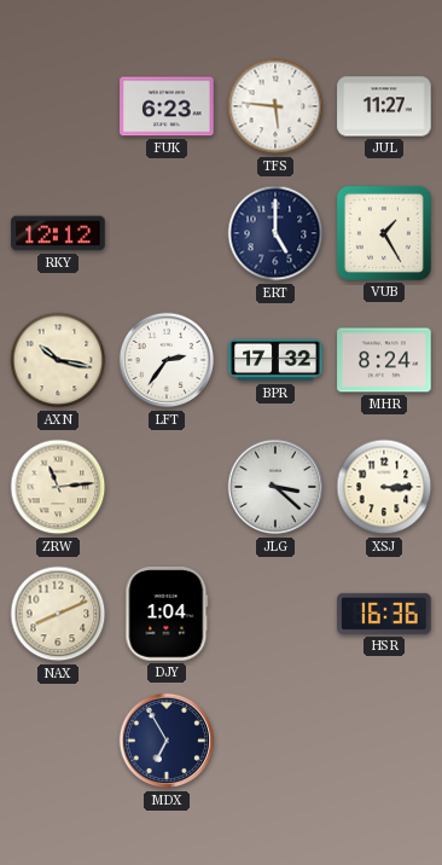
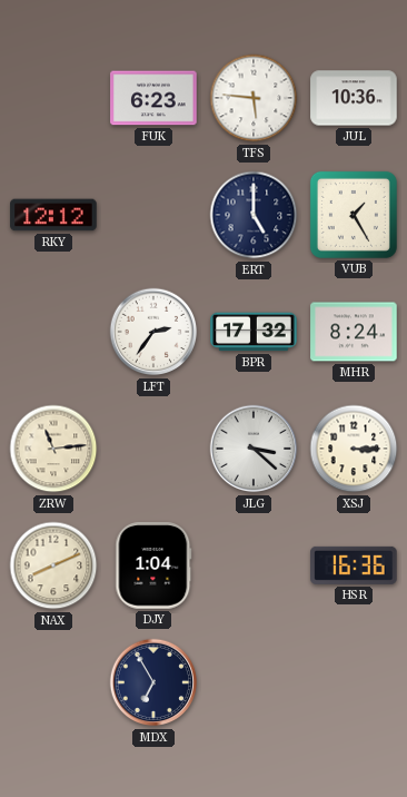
JUL: 11:27 -> 10:36
AXN: 10:17 -> none
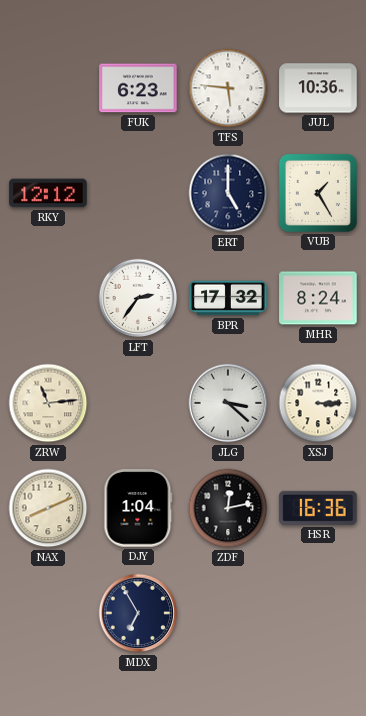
ZDF: none -> 12:13
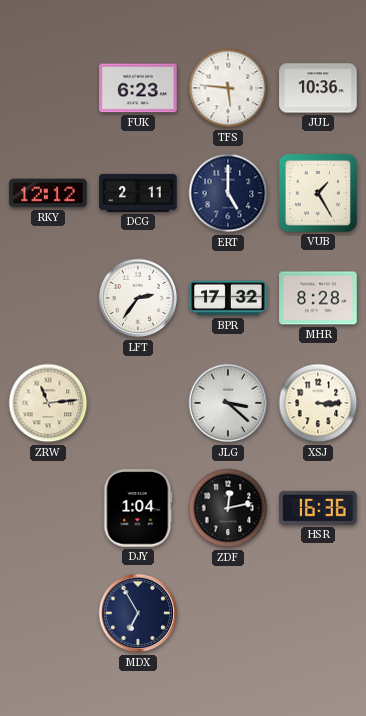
DCG: none -> 2:11
MHR: 8:24 -> 8:28
NAX: 8:11 -> none
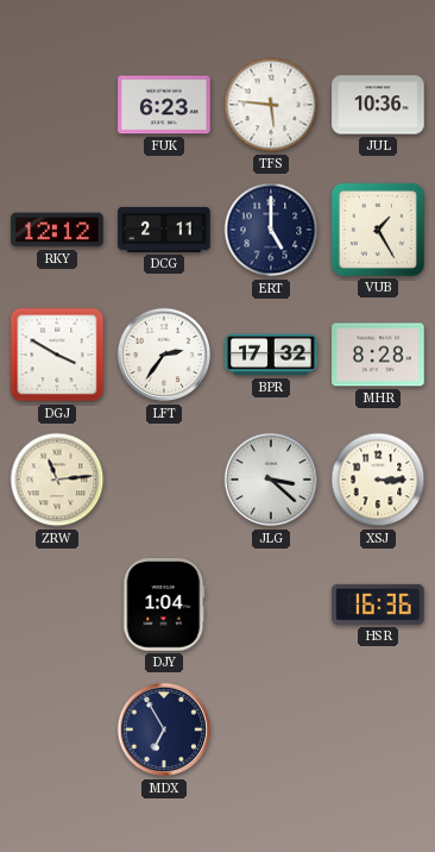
DGJ: none -> 3:50
ZDF: 12:13 -> none
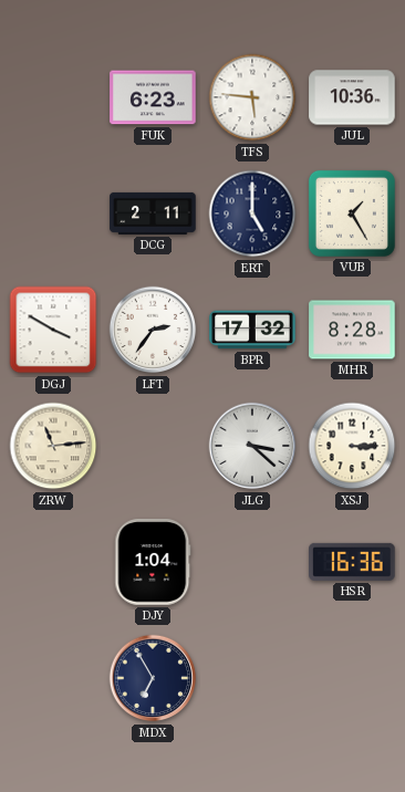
RKY: 12:12 -> none
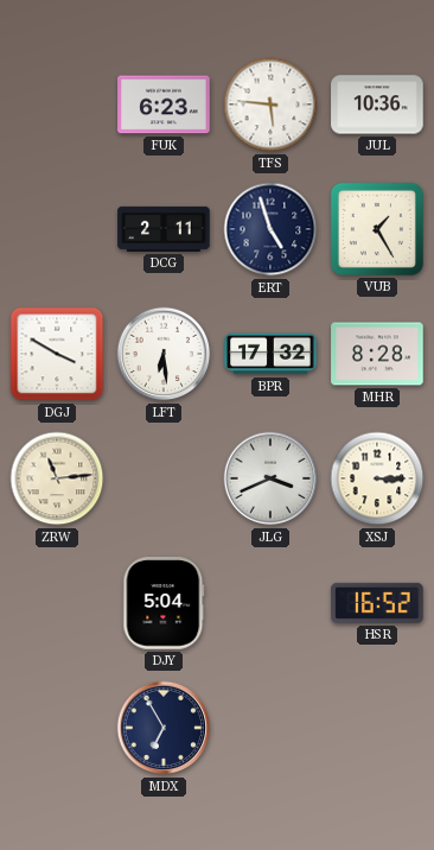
ERT: 5:00 -> 4:57
LFT: 2:36 -> 6:29
JLG: 3:22 -> 3:41
DJY: 1:04 -> 5:04
HSR: 16:36 -> 16:52
